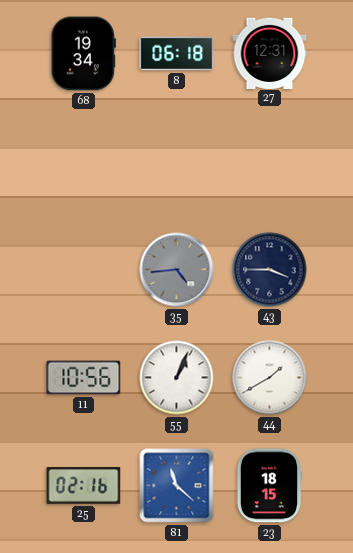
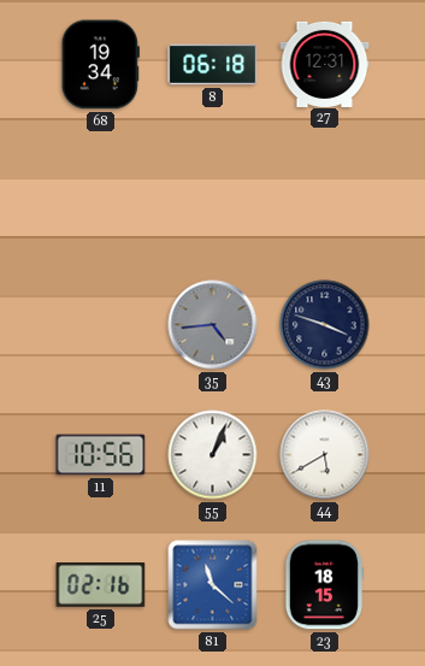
43: 3:45 -> 3:48
44: 1:40 -> 5:40
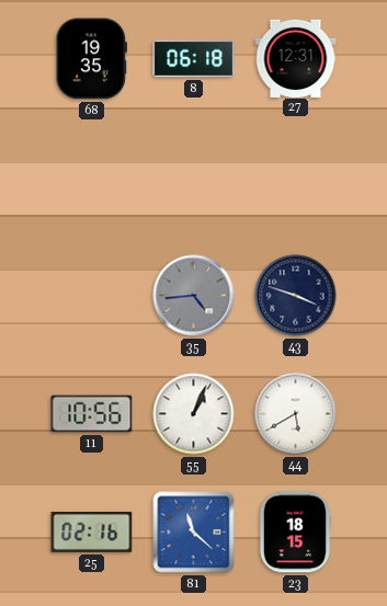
68: 19:34 -> 19:35
